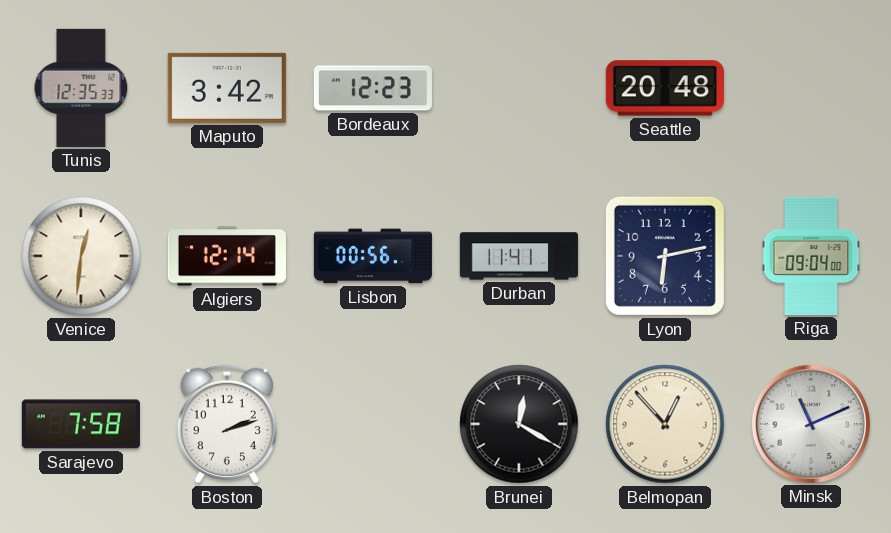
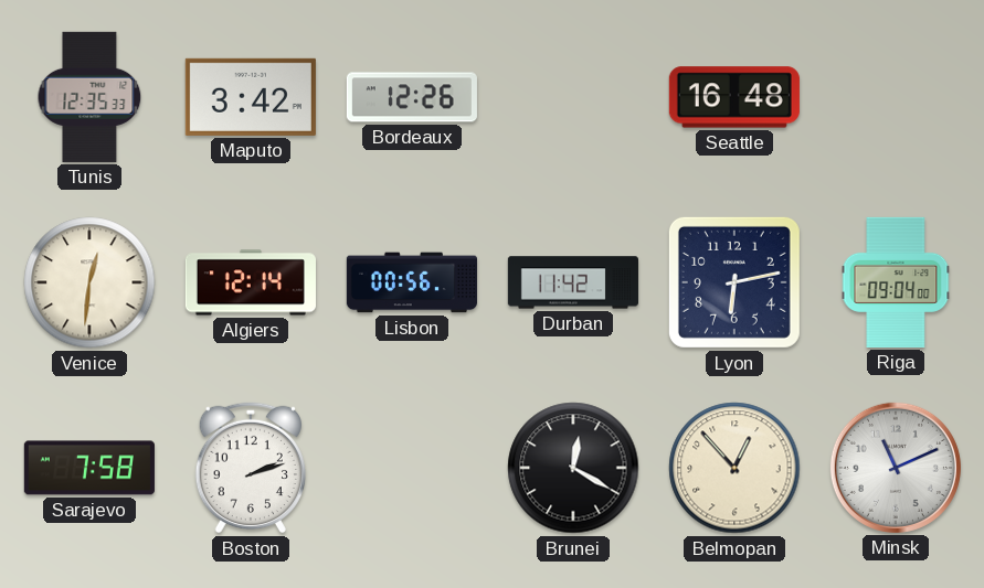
Bordeaux: 12:23 -> 12:26
Seattle: 20:48 -> 16:48
Durban: 11:41 -> 11:42
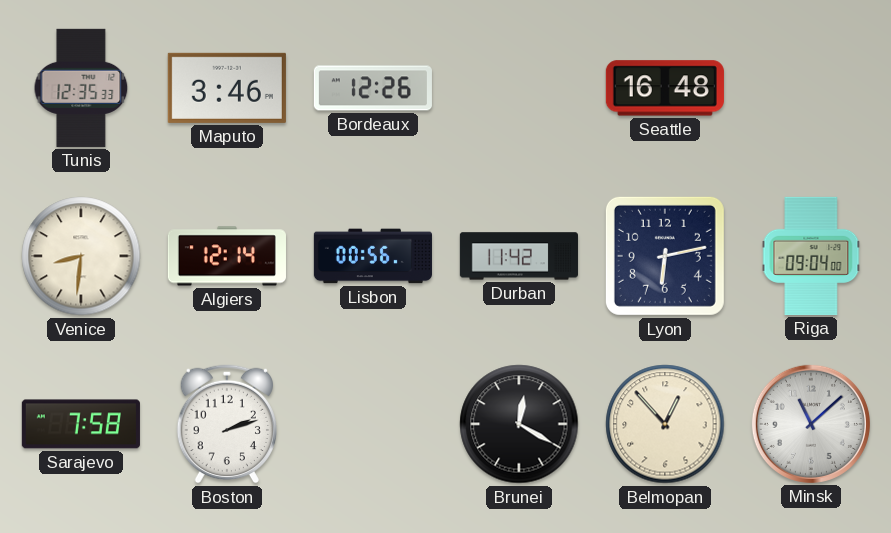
Maputo: 3:42 -> 3:46
Venice: 12:31 -> 8:31
Minsk: 11:11 -> 11:08
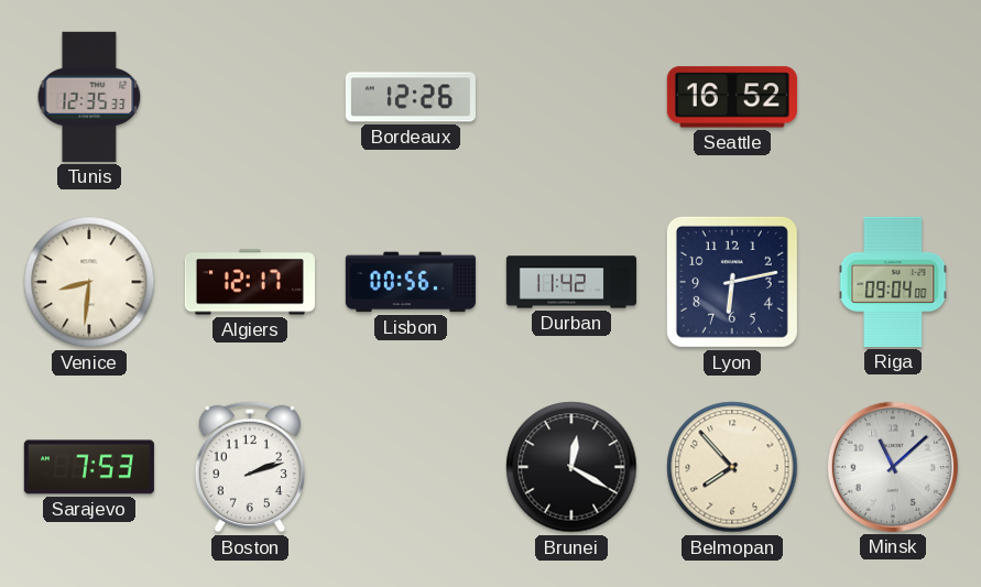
Maputo: 3:46 -> none
Seattle: 16:48 -> 16:52
Algiers: 12:14 -> 12:17
Sarajevo: 7:58 -> 7:53
Belmopan: 12:53 -> 7:53
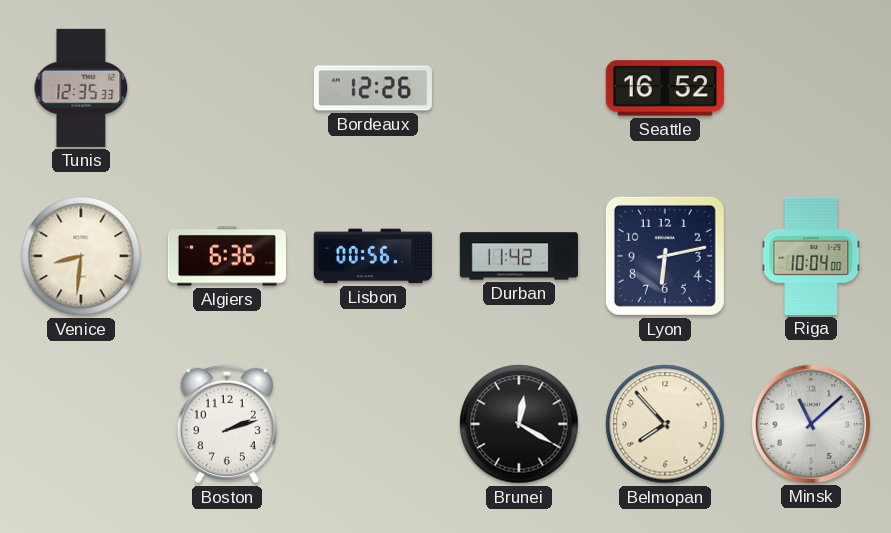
Algiers: 12:17 -> 6:36
Riga: 09:04 -> 10:04
Sarajevo: 7:53 -> none
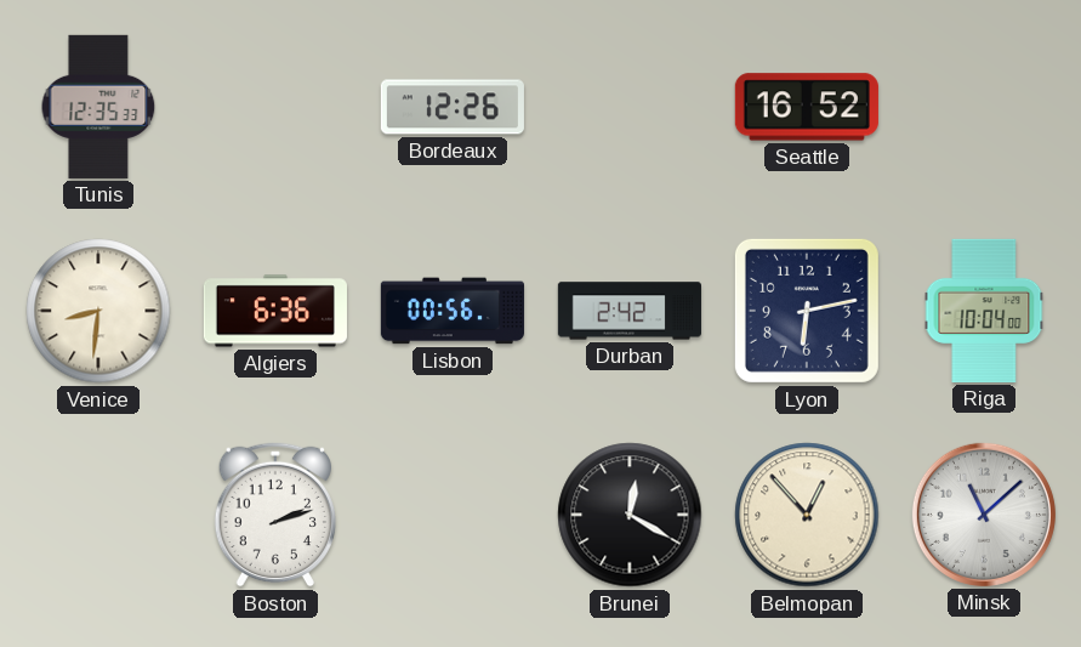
Durban: 11:42 -> 2:42
Belmopan: 7:53 -> 12:53
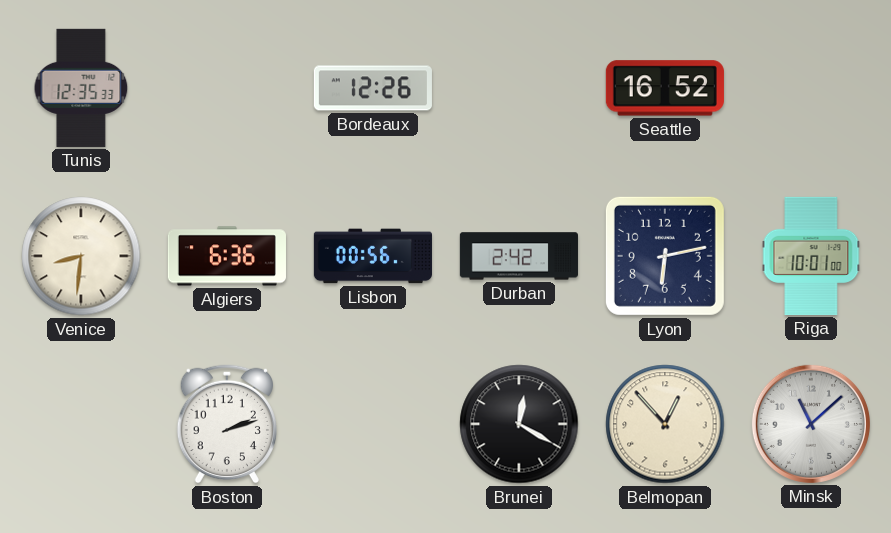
Riga: 10:04 -> 10:01
